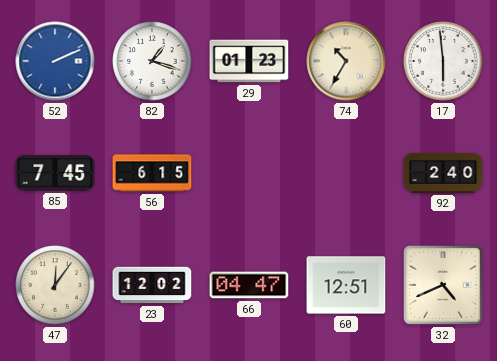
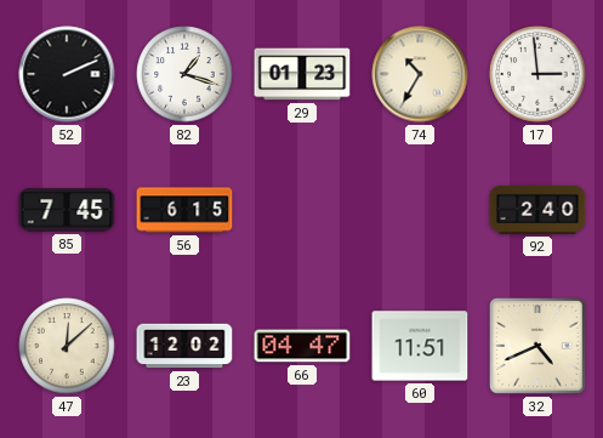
52 dial: blue -> black
17: 5:59 -> 2:59
47: 12:06 -> 12:08
60: 12:51 -> 11:51
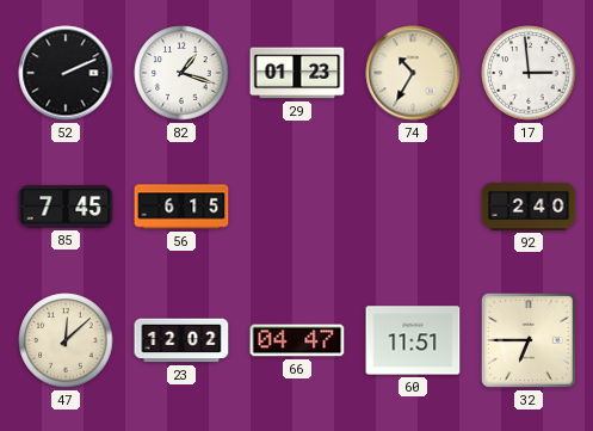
32: 4:41 -> 6:45
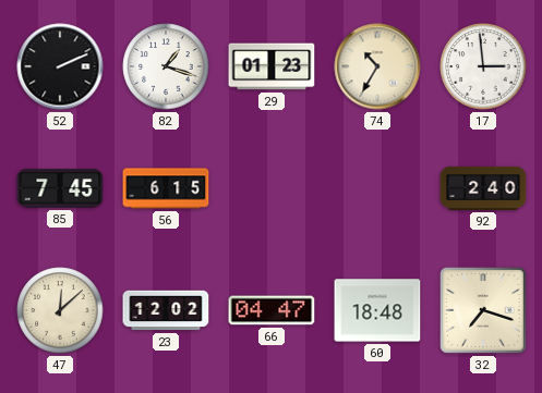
60: 11:51 -> 18:48
32: 6:45 -> 7:18
